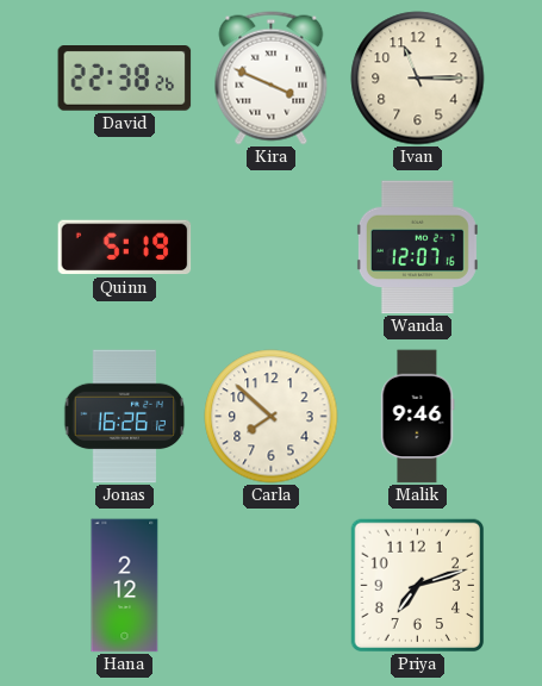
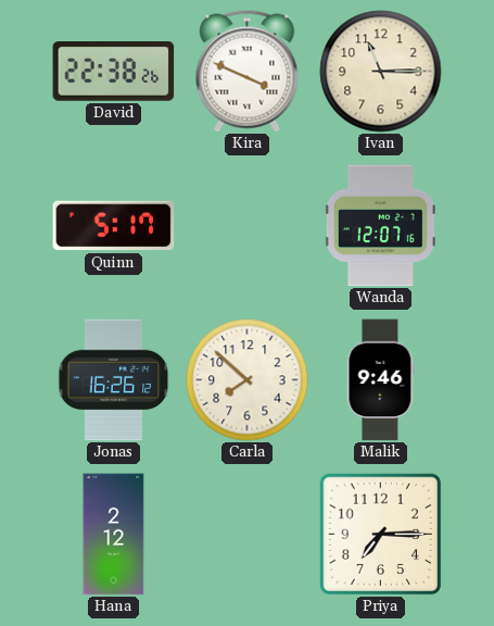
Quinn: 5:19 -> 5:17
Priya: 7:12 -> 7:15
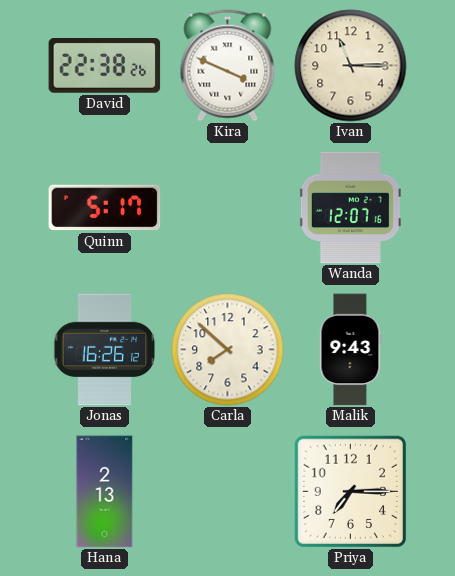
Malik: 9:46 -> 9:43
Hana: 2:12 -> 2:13
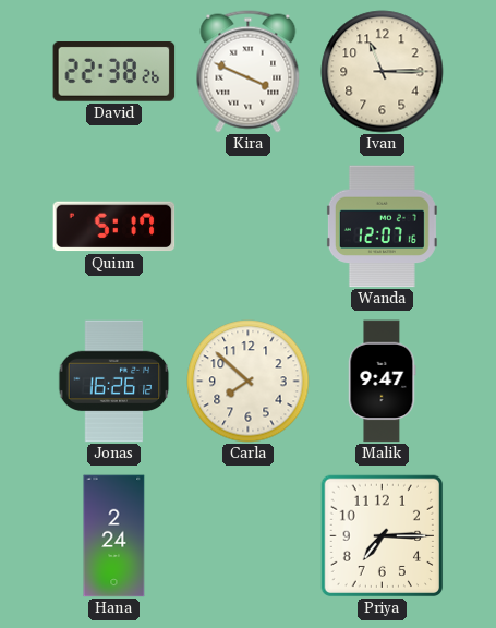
Malik: 9:43 -> 9:47
Hana: 2:13 -> 2:24
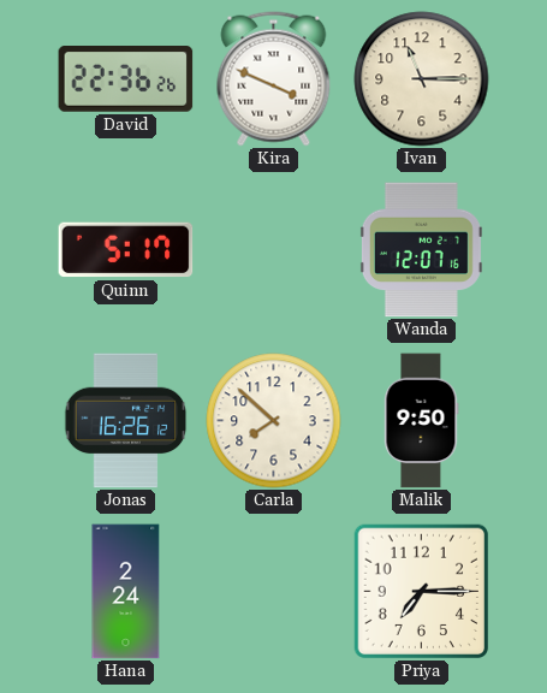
David: 22:38 -> 22:36
Malik: 9:47 -> 9:50
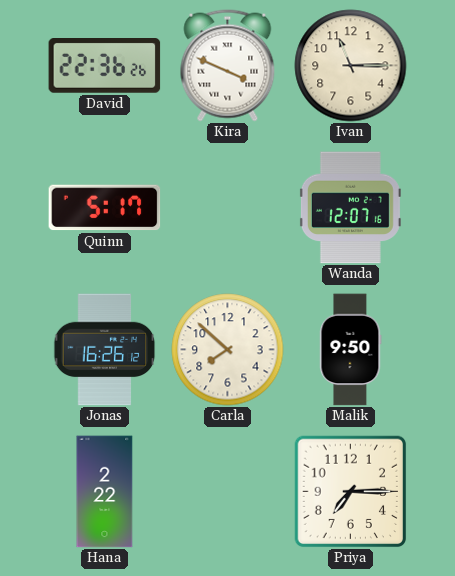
Hana: 2:24 -> 2:22
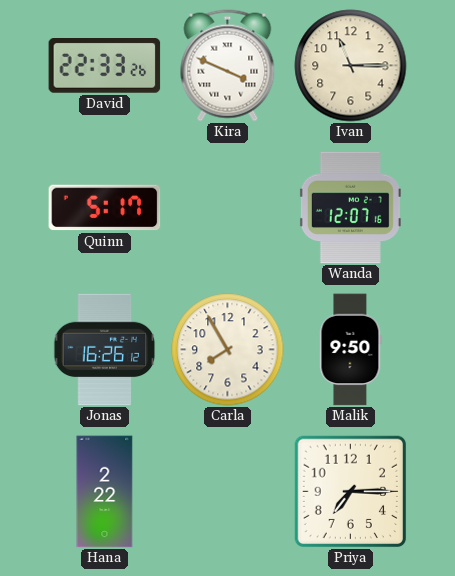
David: 22:36 -> 22:33
Carla: 7:52 -> 7:55
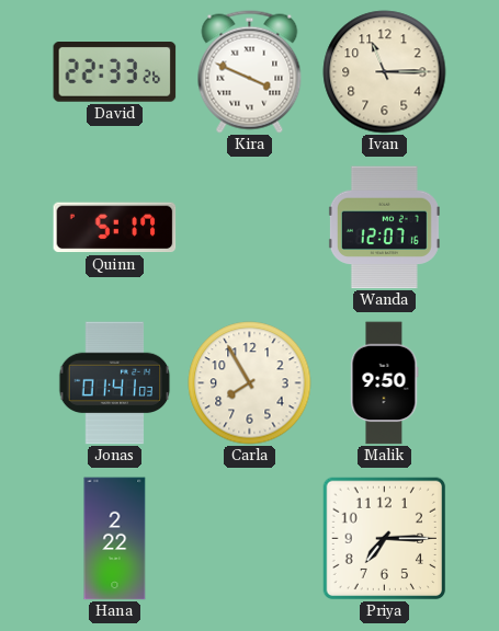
Jonas: 16:26 -> 01:41
